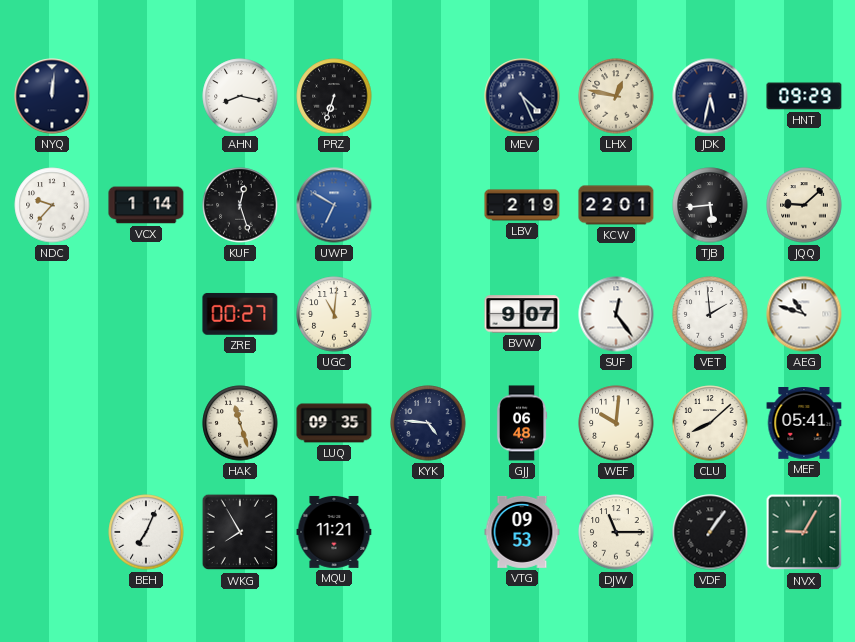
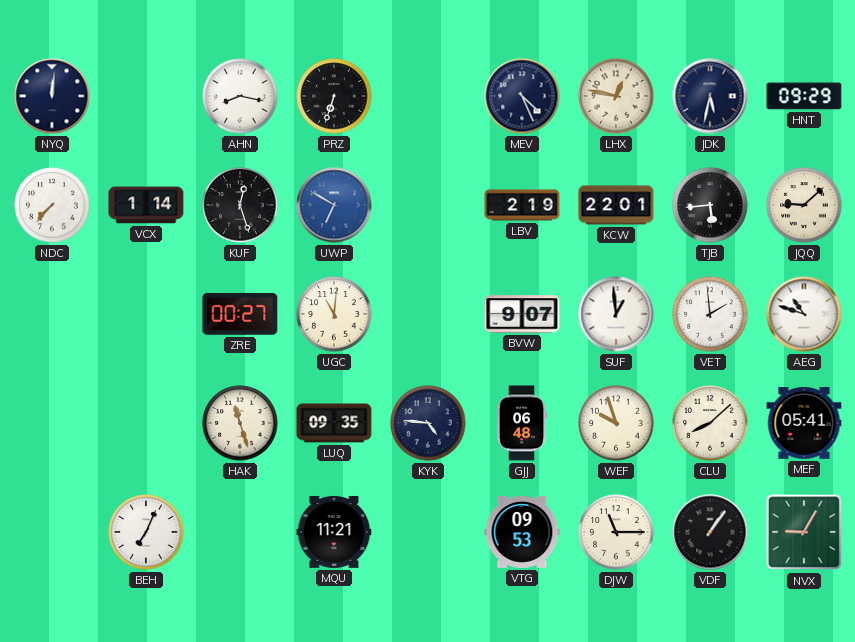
NDC: 9:37 -> 7:37
SUF: 12:24 -> 12:59
WEF: 10:01 -> 9:57
WKG: 7:55 -> none
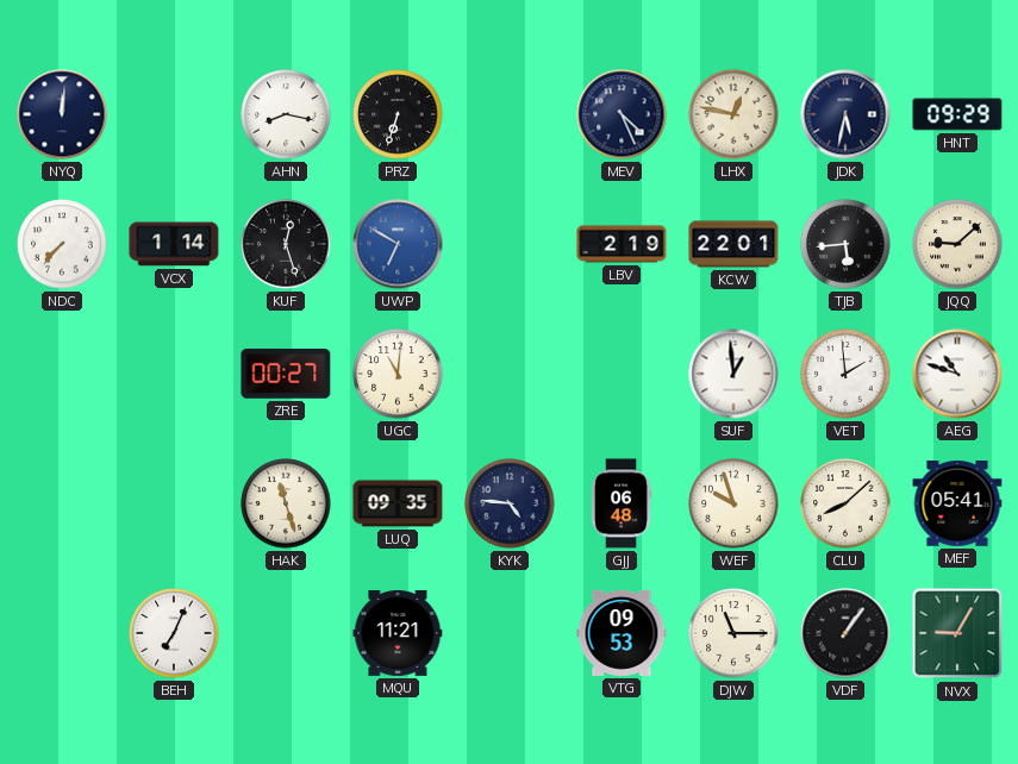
BVW: 9:07 -> none
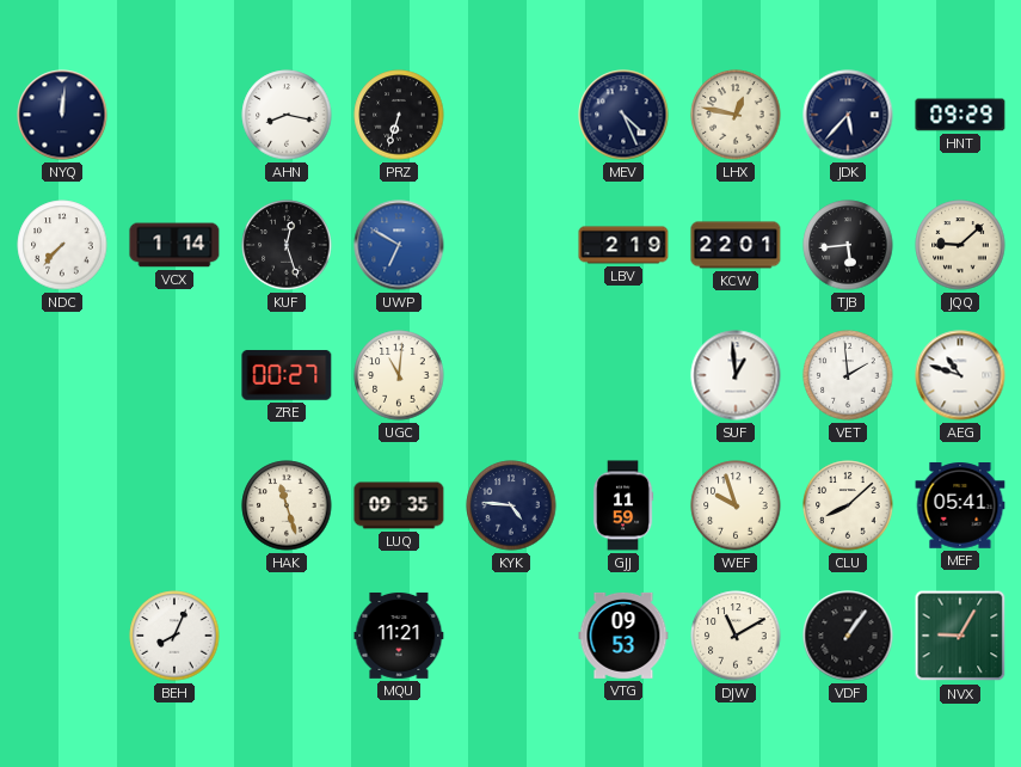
JDK: 5:32 -> 5:37
GJJ: 06:48 -> 11:59
BEH: 7:04 -> 8:04
DJW: 11:15 -> 11:10
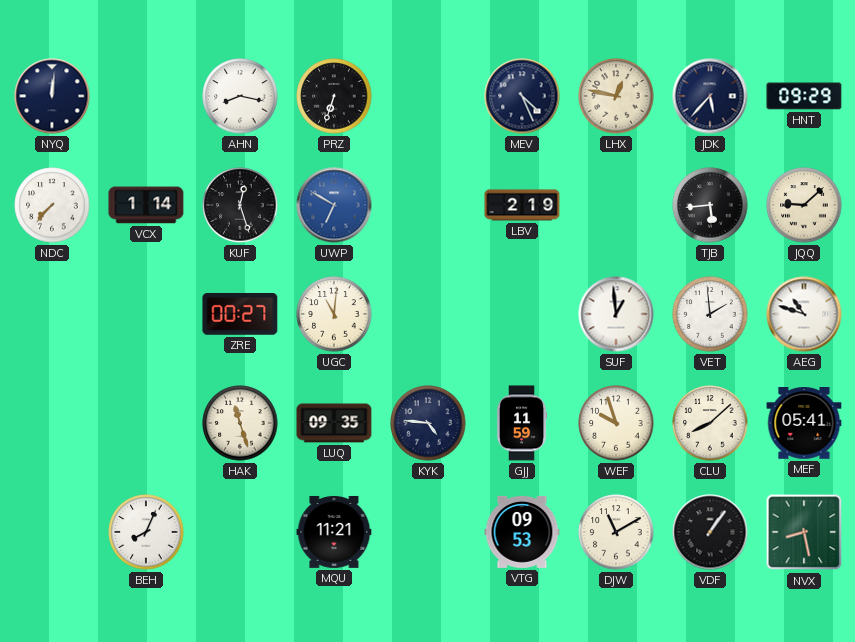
KCW: 22:01 -> none
NVX: 9:05 -> 8:28
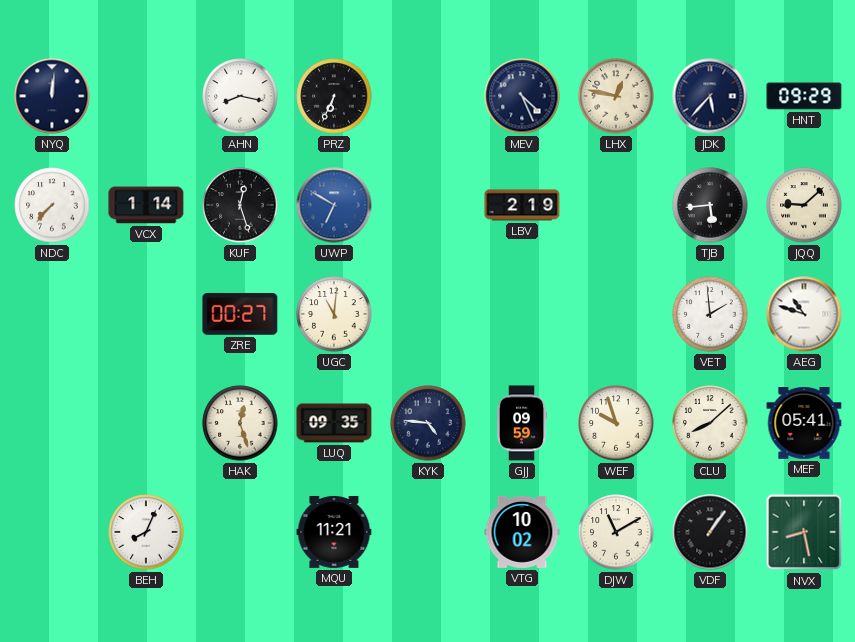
PRZ: 6:33 -> 6:34
SUF: 12:59 -> none
HAK: 11:27 -> 12:27
GJJ: 11:59 -> 09:59
VTG: 09:53 -> 10:02
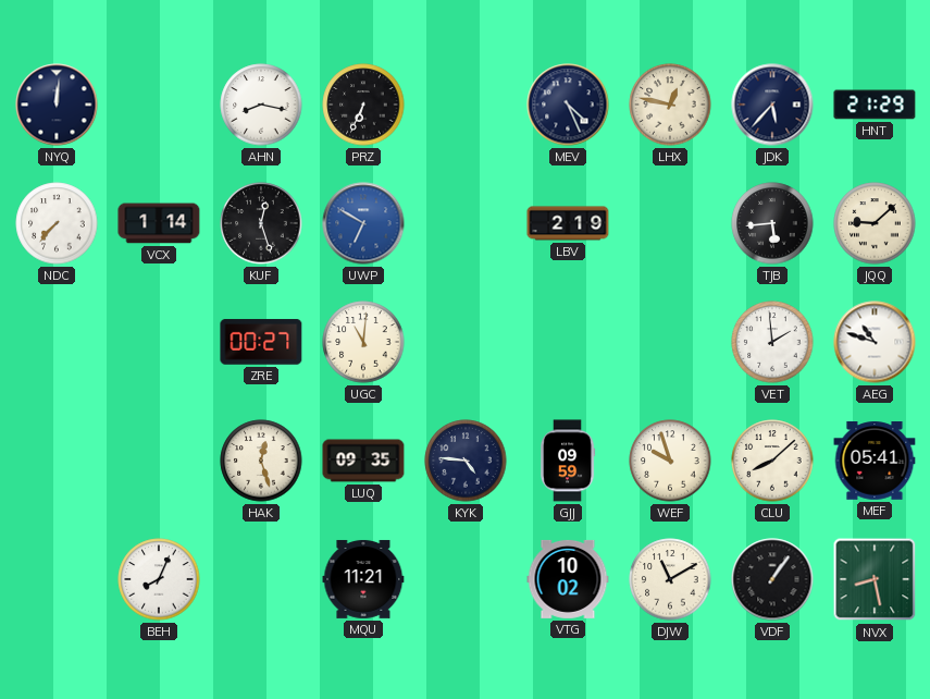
HNT: 09:29 -> 21:29
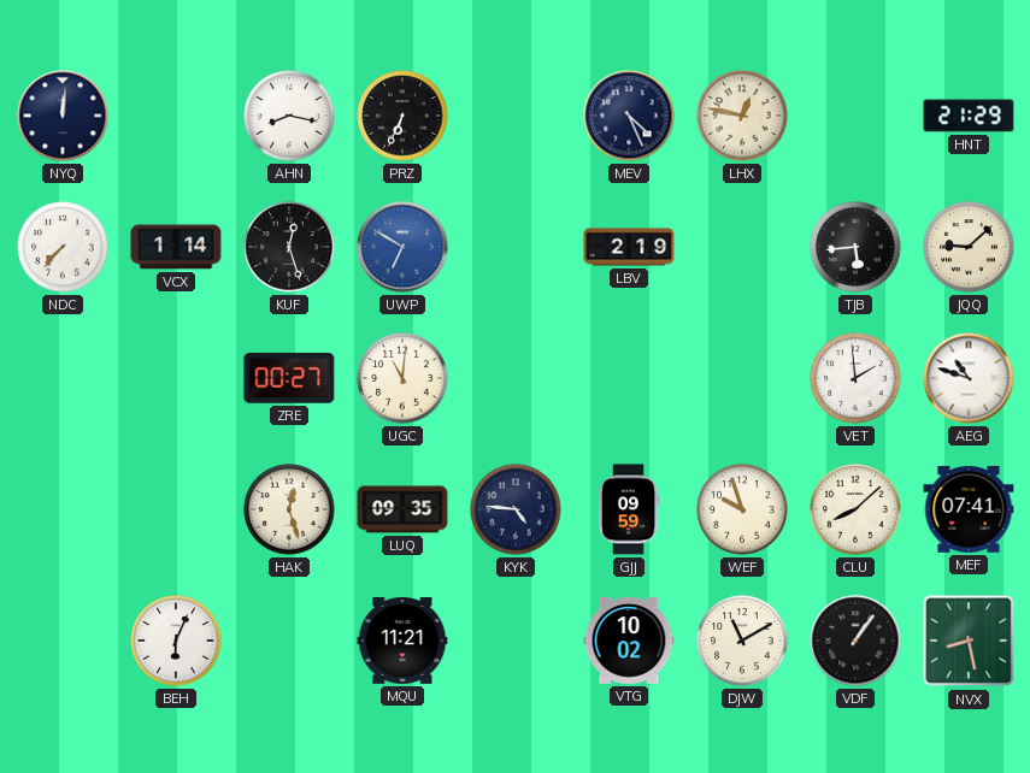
JDK: 5:37 -> none
MEF: 05:41 -> 07:41
BEH: 8:04 -> 6:04
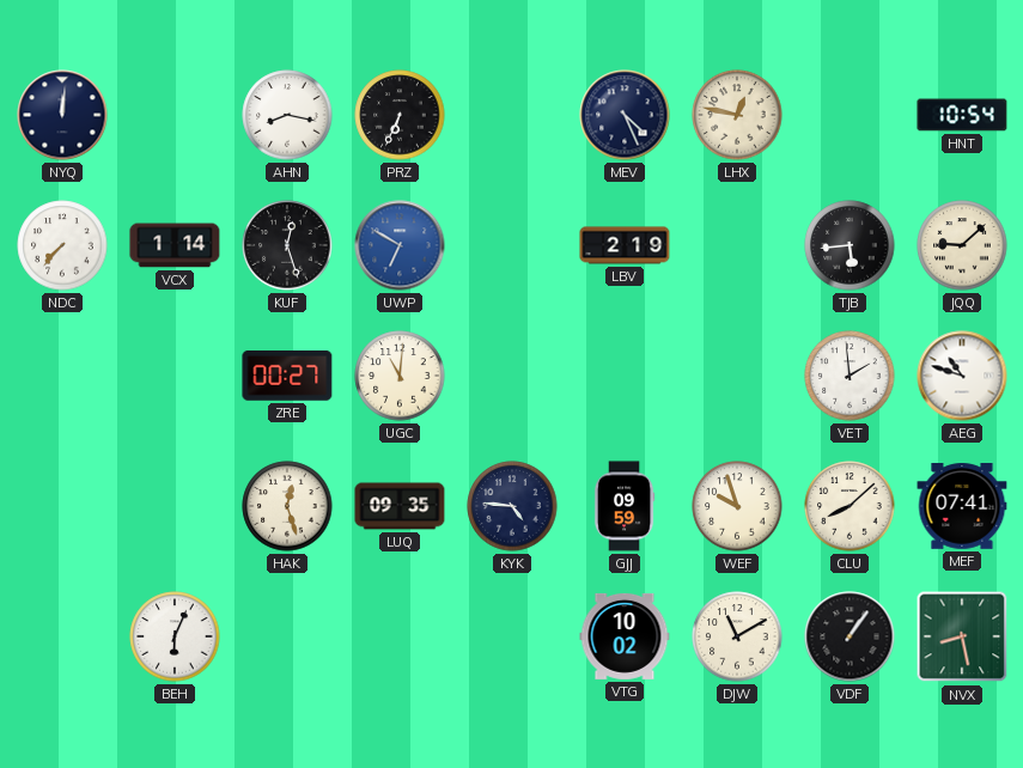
HNT: 21:29 -> 10:54
MQU: 11:21 -> none
